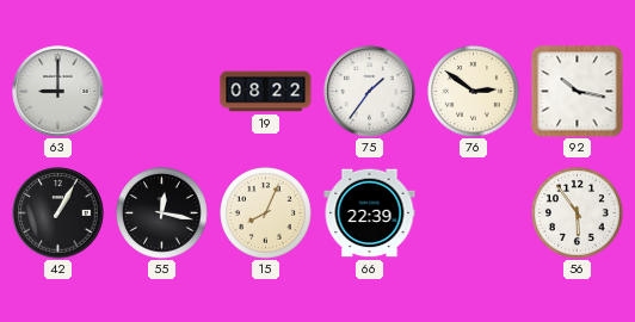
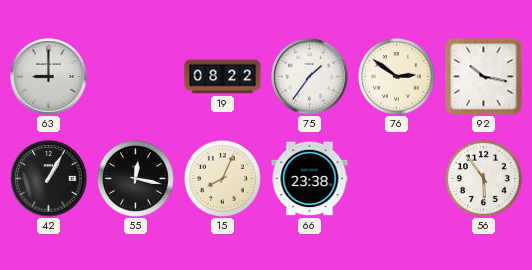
66: 22:39 -> 23:38
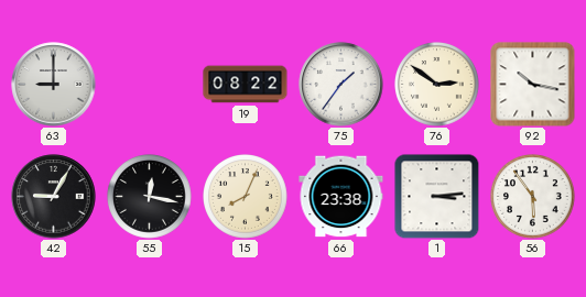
42: 1:05 -> 9:05
1: none -> 3:14
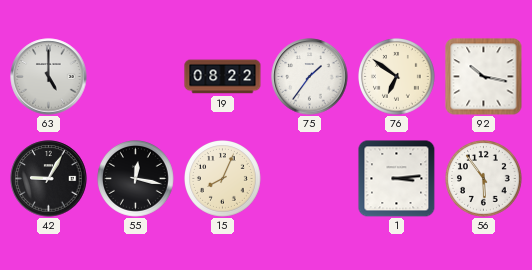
63: 9:00 -> 5:00
76: 2:51 -> 6:51
66: 23:38 -> none
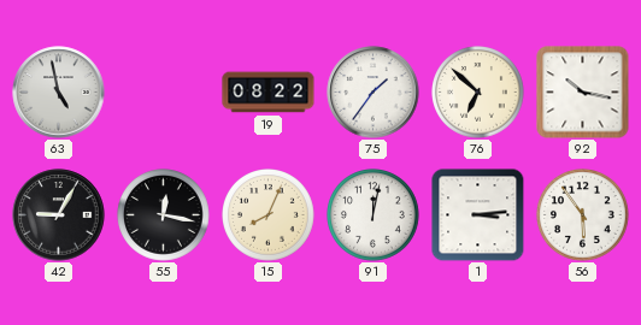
63: 5:00 -> 4:58
76: 6:51 -> 6:52
91: none -> 12:02
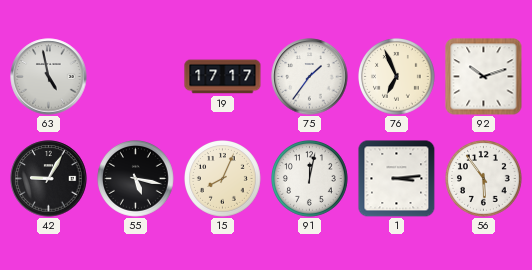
19: 08:22 -> 17:17
76: 6:52 -> 6:56
92: 10:17 -> 10:12
55: 12:17 -> 5:17
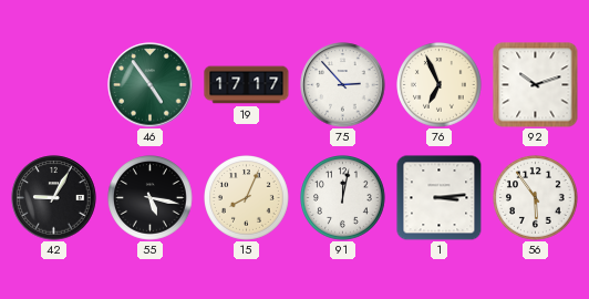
63: 4:58 -> none
46: none -> 4:54
75: 1:36 -> 2:53
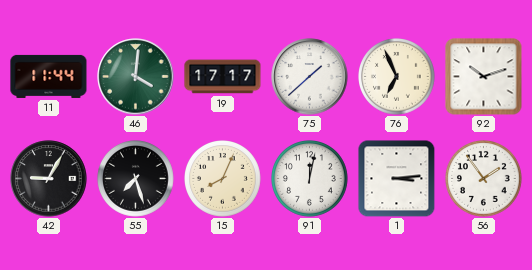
11: none -> 11:44
46: 4:54 -> 4:01
75: 2:53 -> 1:38
55: 5:17 -> 7:27
56: 5:54 -> 1:54
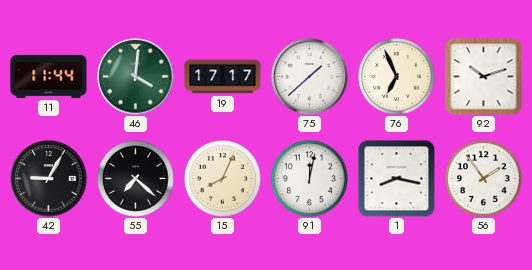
55: 7:27 -> 7:22
1: 3:14 -> 8:17
